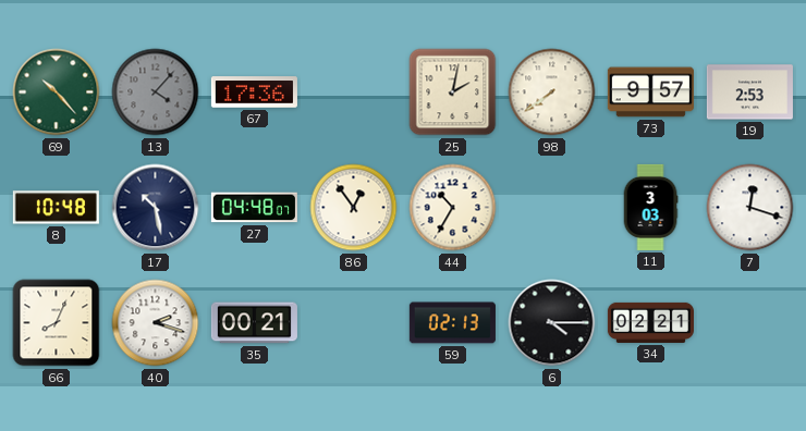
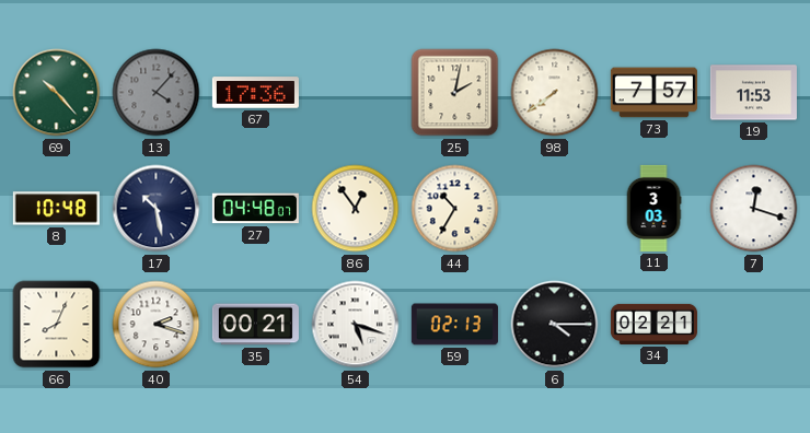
73: 9:57 -> 7:57
19: 2:53 -> 11:53
54: none -> 5:18
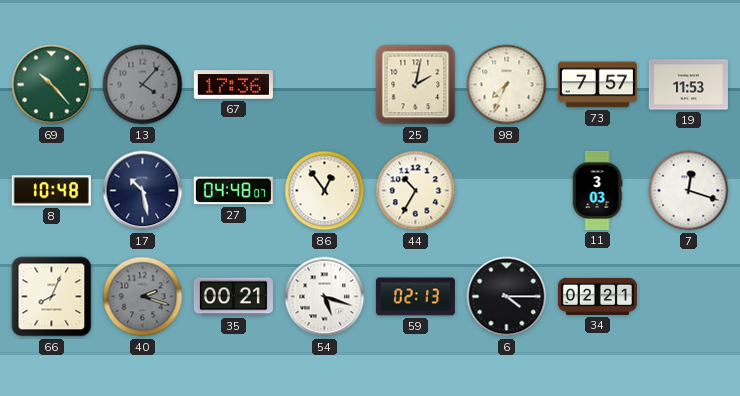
98: 7:39 -> 7:34
40 dial: white -> grey
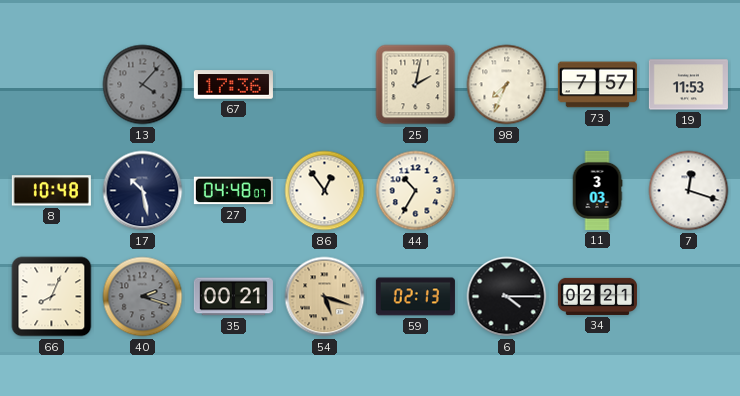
69: 10:23 -> none
54 dial: white -> champagne
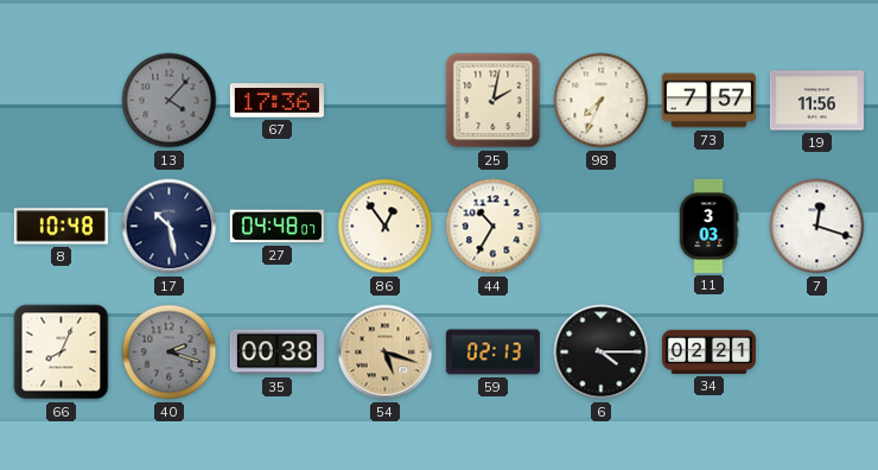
19: 11:53 -> 11:56
35: 00:21 -> 00:38
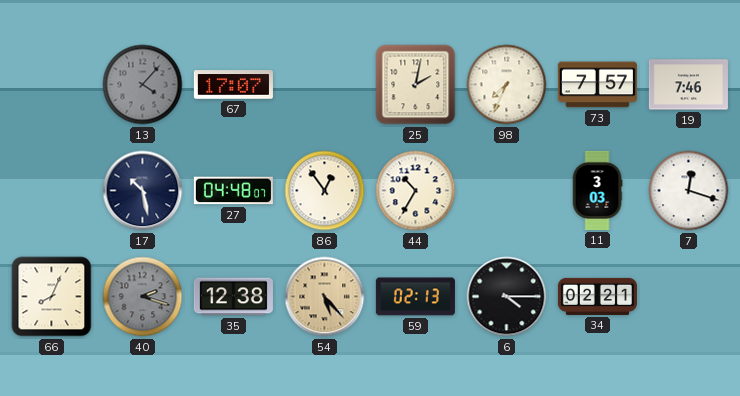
67: 17:36 -> 17:07
19: 11:56 -> 7:46
8: 10:48 -> none
35: 00:38 -> 12:38
54: 5:18 -> 5:23
